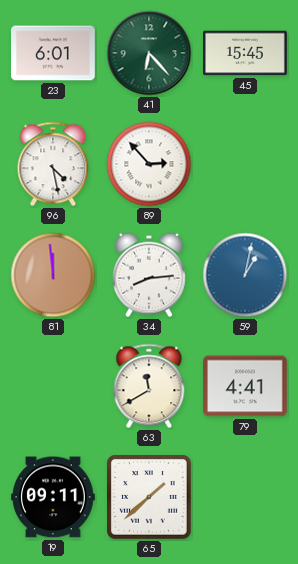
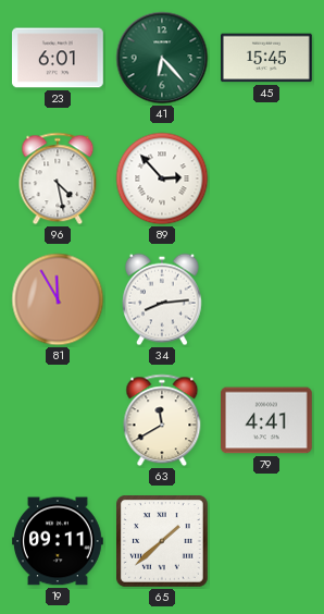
81: 11:59 -> 11:55
59: 1:02 -> none
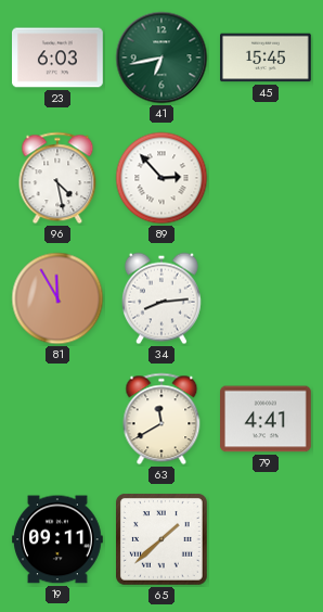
23: 6:01 -> 6:03
41: 6:23 -> 6:43
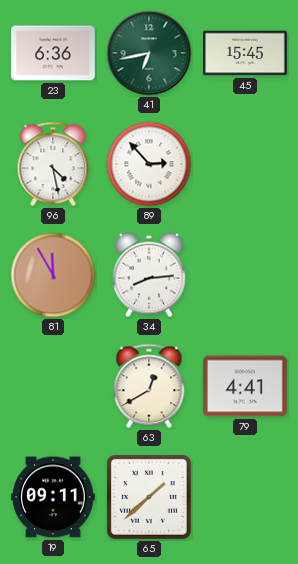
23: 6:03 -> 6:36
63: 11:40 -> 12:40
